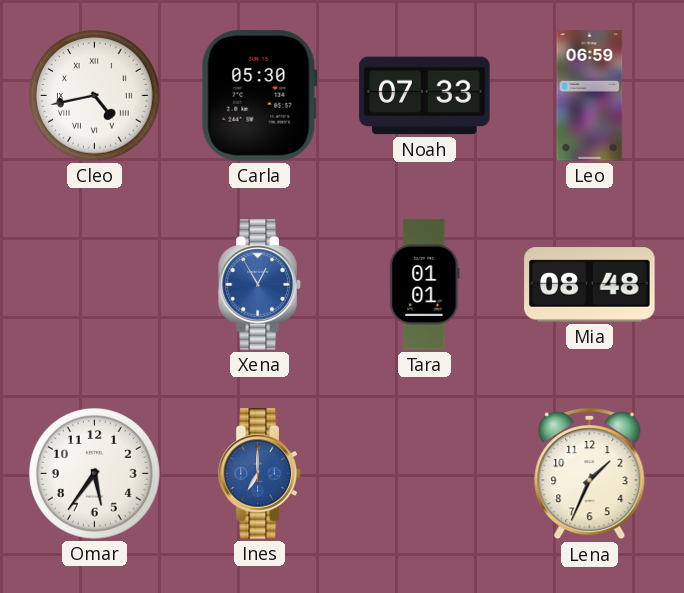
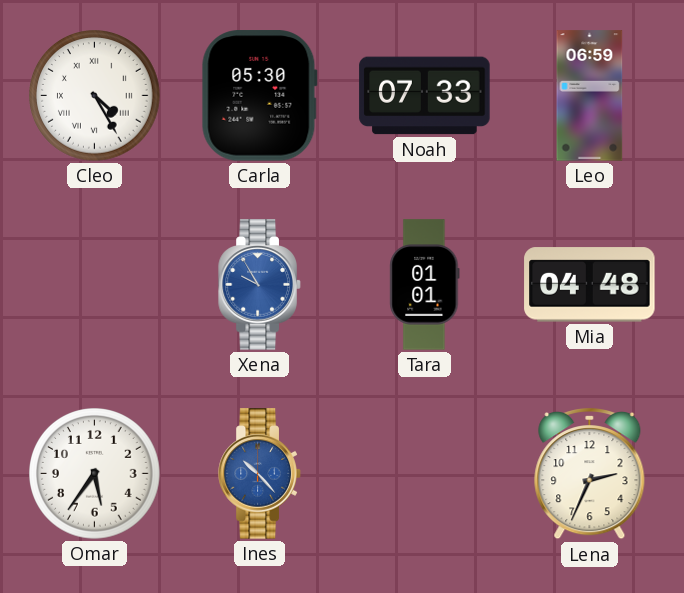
Cleo: 4:43 -> 4:25
Xena: 12:55 -> 9:55
Mia: 08:48 -> 04:48
Ines: 7:00 -> 10:23
Lena: 1:34 -> 2:34
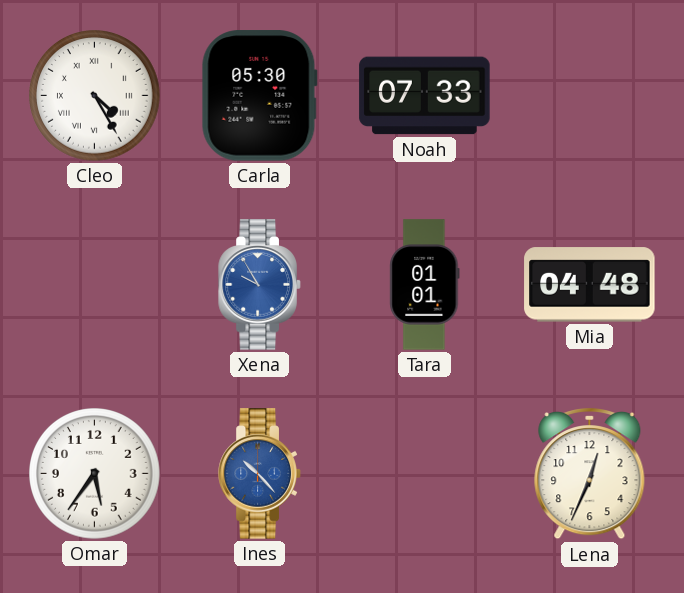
Leo: 06:59 -> none
Lena: 2:34 -> 12:34
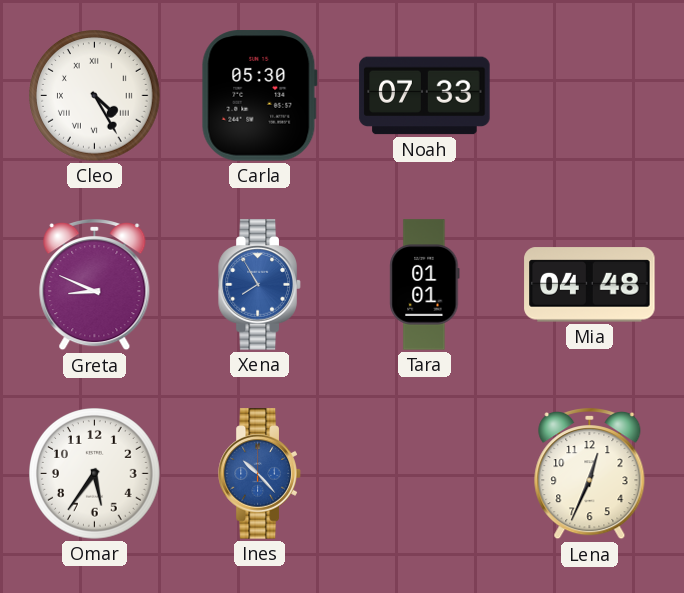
Greta: none -> 8:49
Xena: 9:55 -> 7:55
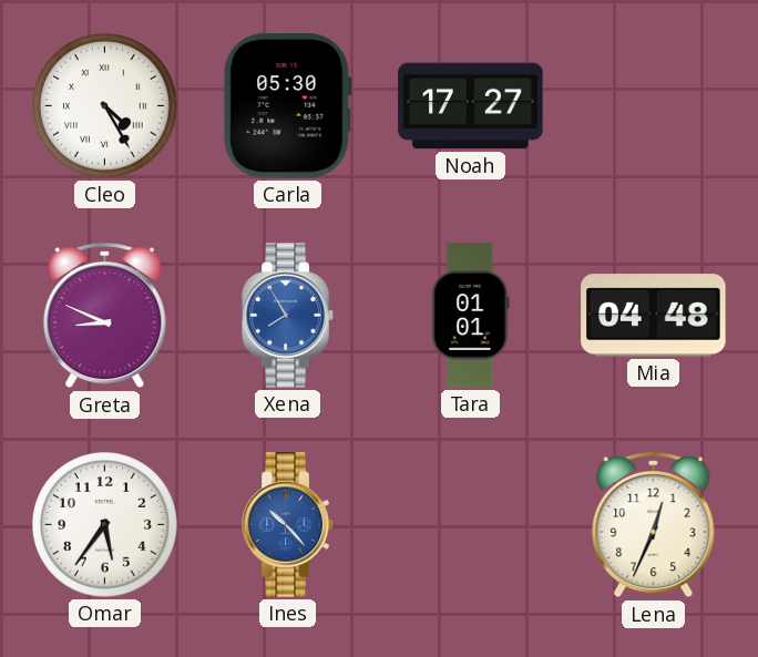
Noah: 07:33 -> 17:27
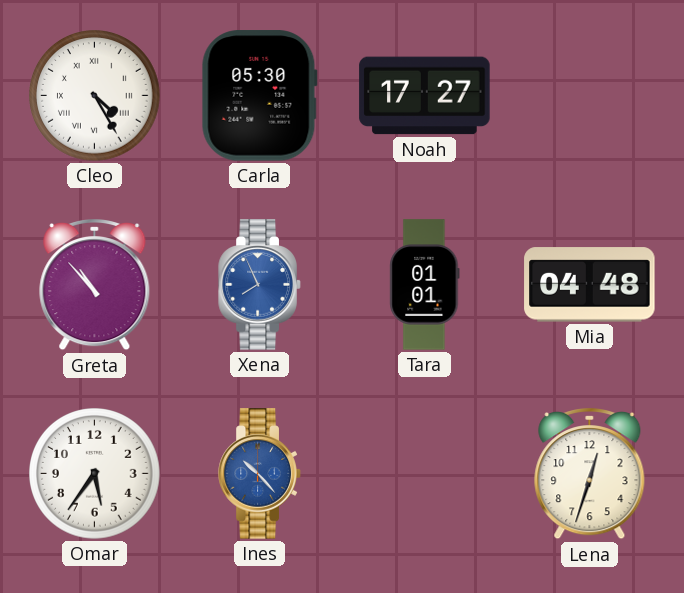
Greta: 8:49 -> 10:53
Xena: 7:55 -> 7:56
Lena: 12:34 -> 12:33
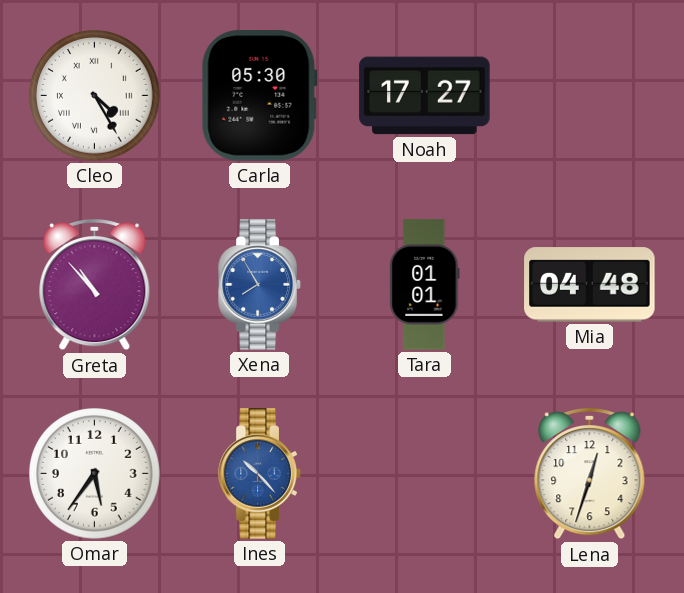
Xena: 7:56 -> 7:55
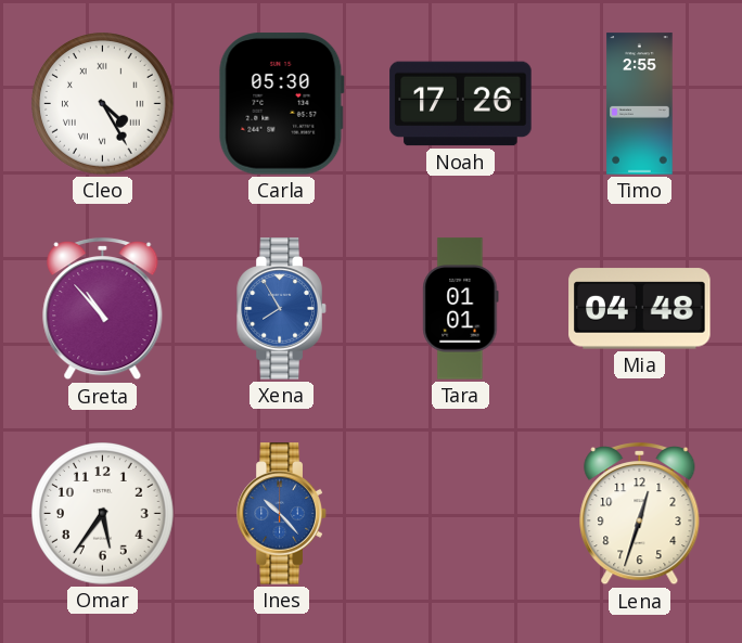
Noah: 17:27 -> 17:26
Timo: none -> 2:55
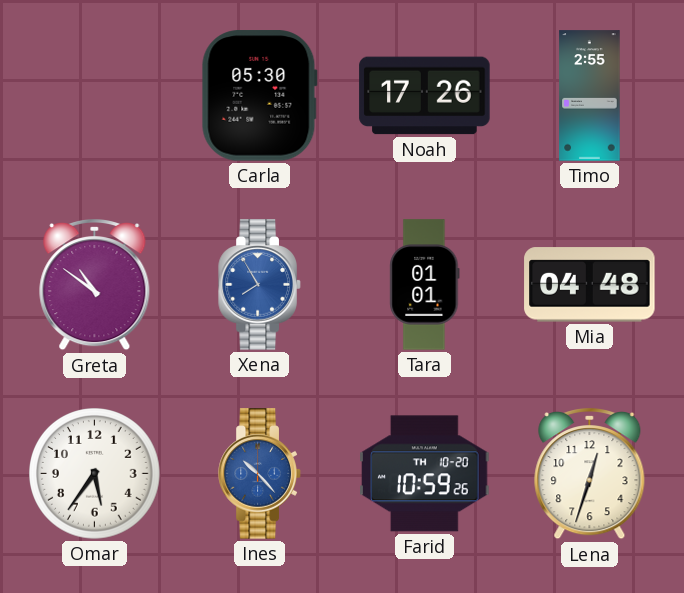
Cleo: 4:25 -> none
Greta: 10:53 -> 10:51
Farid: none -> 10:59
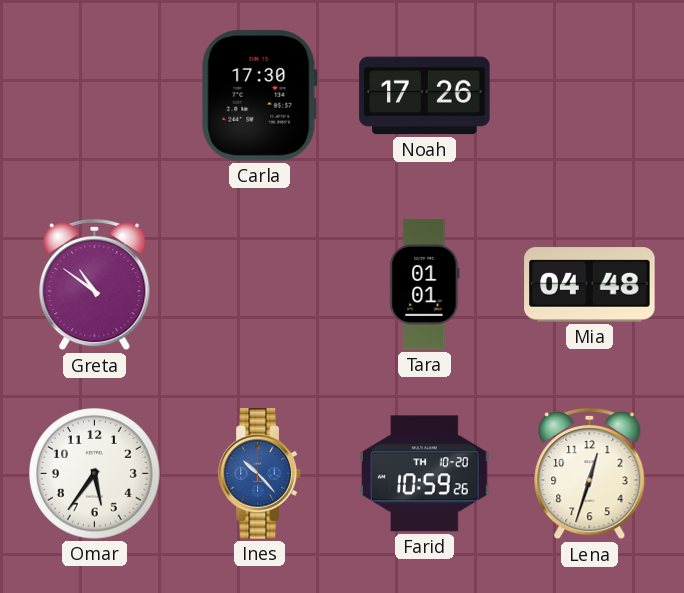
Carla: 05:30 -> 17:30
Timo: 2:55 -> none
Xena: 7:55 -> none
